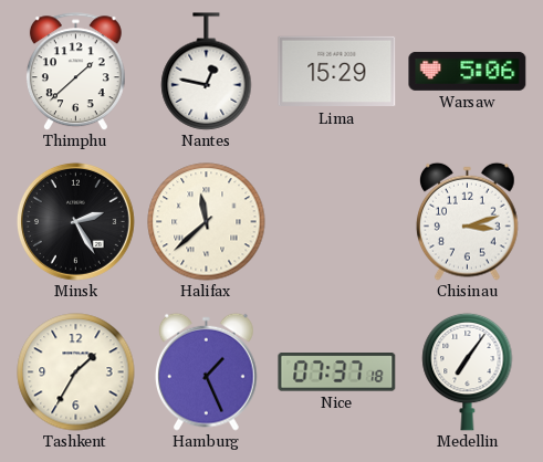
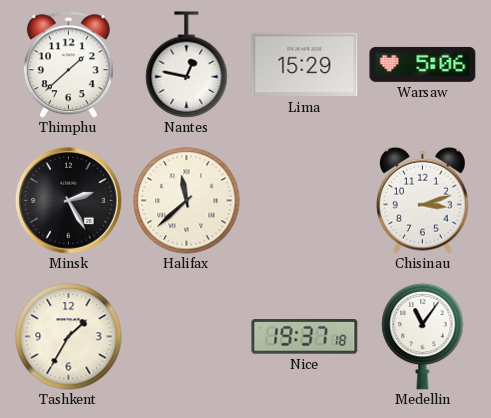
Hamburg: 1:26 -> none
Nice: 07:37 -> 19:37
Medellin: 7:06 -> 11:06
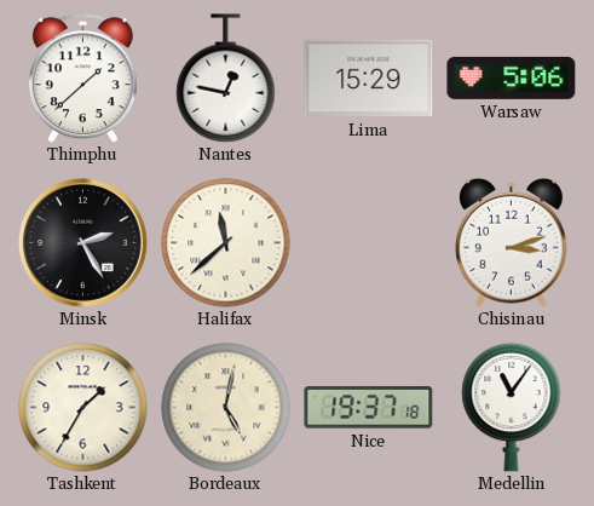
Bordeaux: none -> 5:02
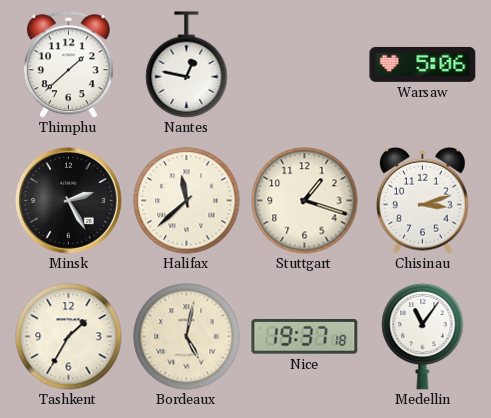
Lima: 15:29 -> none
Stuttgart: none -> 1:18
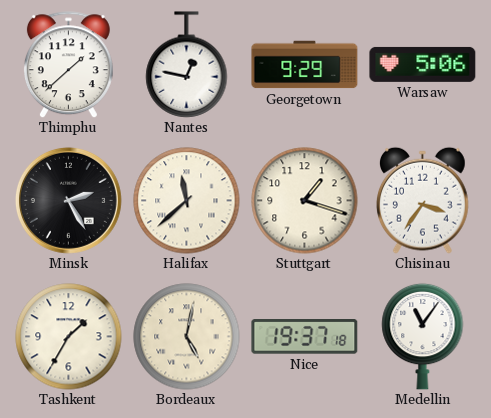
Georgetown: none -> 9:29
Chisinau: 3:12 -> 3:36
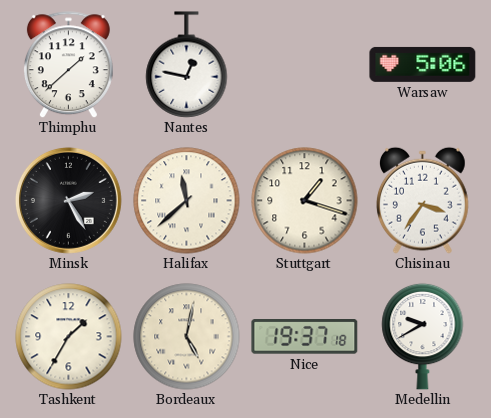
Georgetown: 9:29 -> none
Medellin: 11:06 -> 9:40
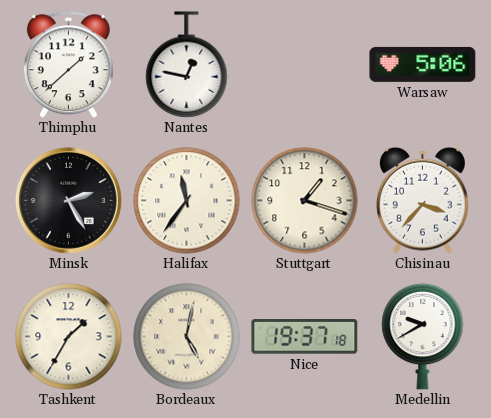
Halifax: 11:38 -> 11:36
Chisinau: 3:36 -> 3:37
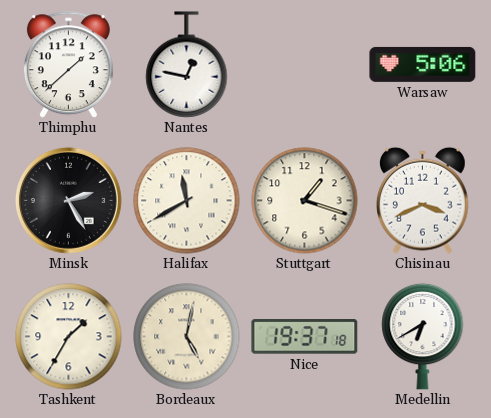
Halifax: 11:36 -> 11:40
Chisinau: 3:37 -> 3:41
Medellin: 9:40 -> 6:40
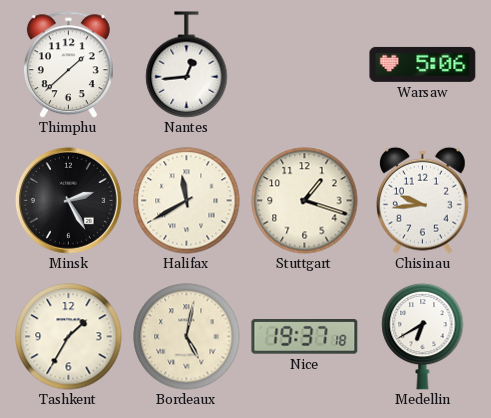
Nantes: 12:47 -> 12:44
Chisinau: 3:41 -> 9:44
